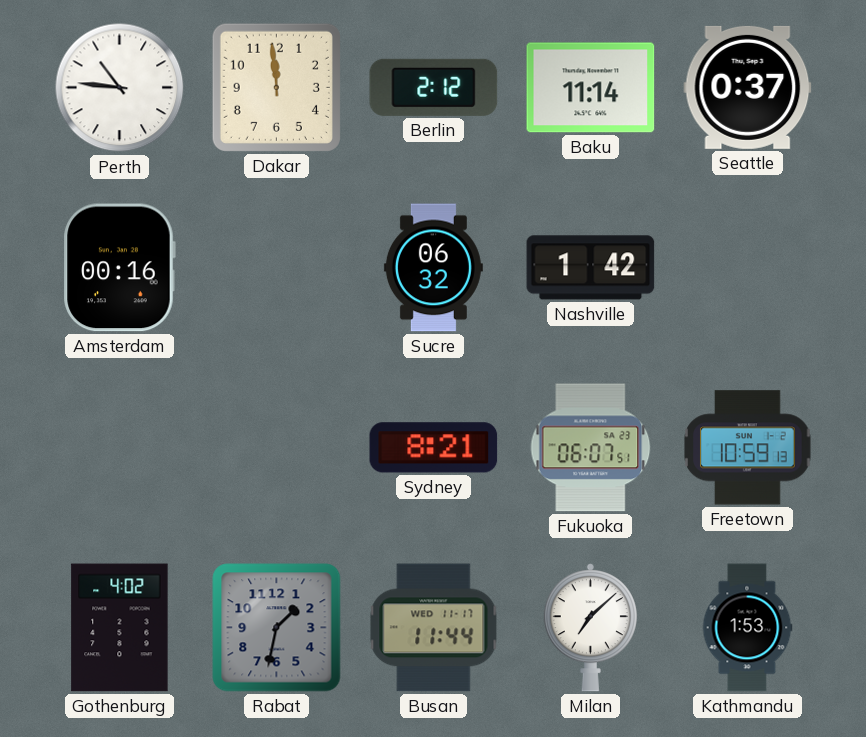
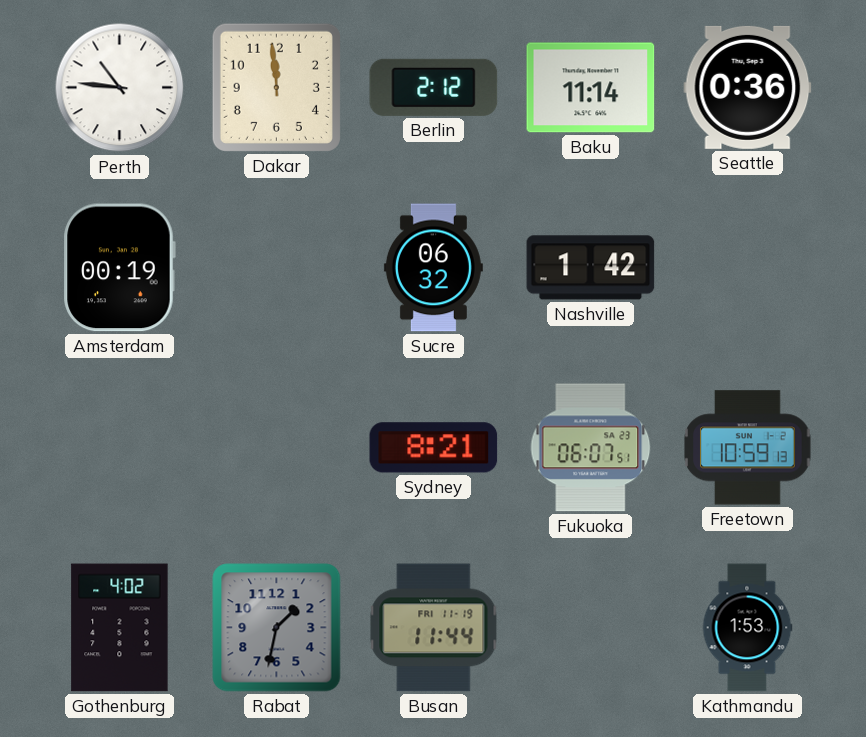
Seattle: 0:37 -> 0:36
Amsterdam: 00:16 -> 00:19
Busan date: WED 11-17 -> FRI 11-19
Milan: 7:08 -> none
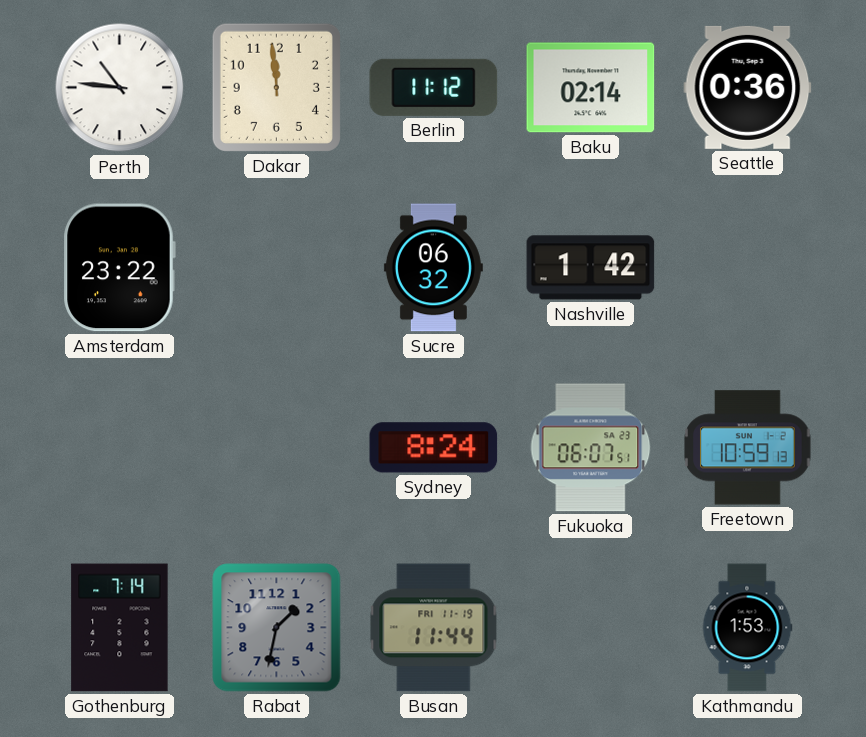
Berlin: 2:12 -> 11:12
Baku: 11:14 -> 02:14
Amsterdam: 00:19 -> 23:22
Sydney: 8:21 -> 8:24
Gothenburg: 4:02 -> 7:14
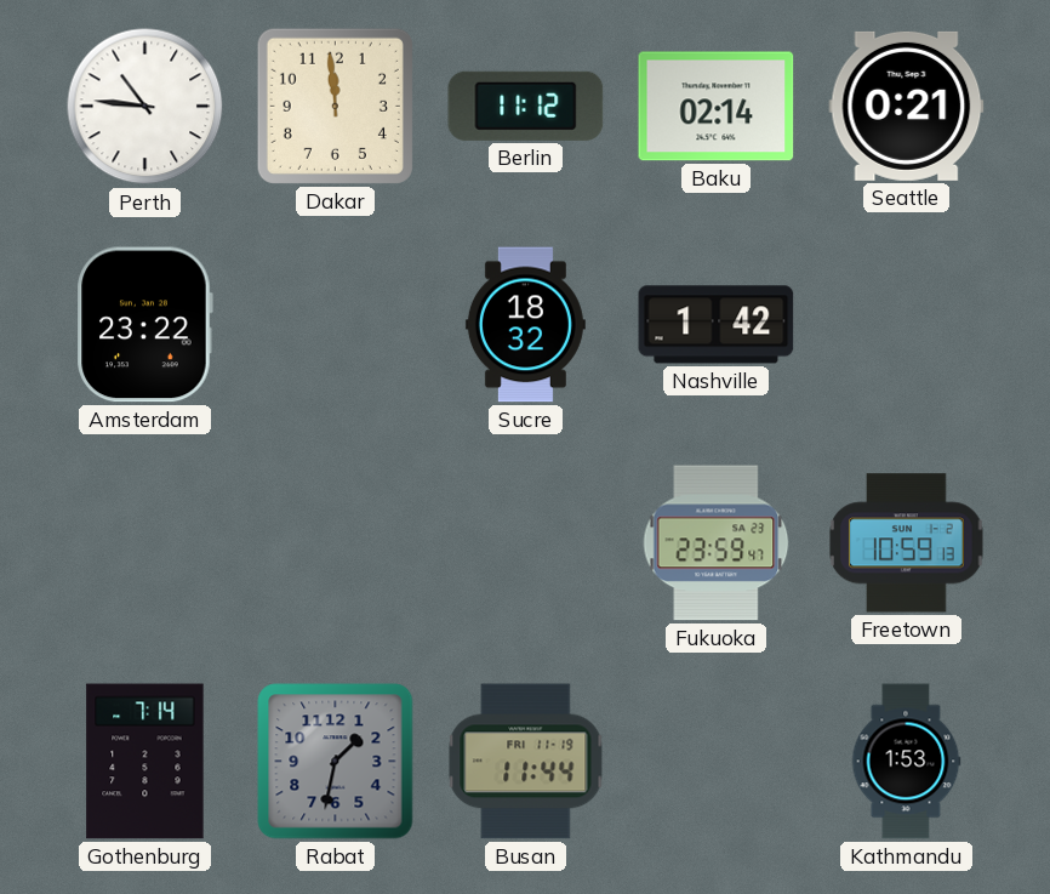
Seattle: 0:36 -> 0:21
Sucre: 06:32 -> 18:32
Sydney: 8:24 -> none
Fukuoka: 06:07 -> 23:59
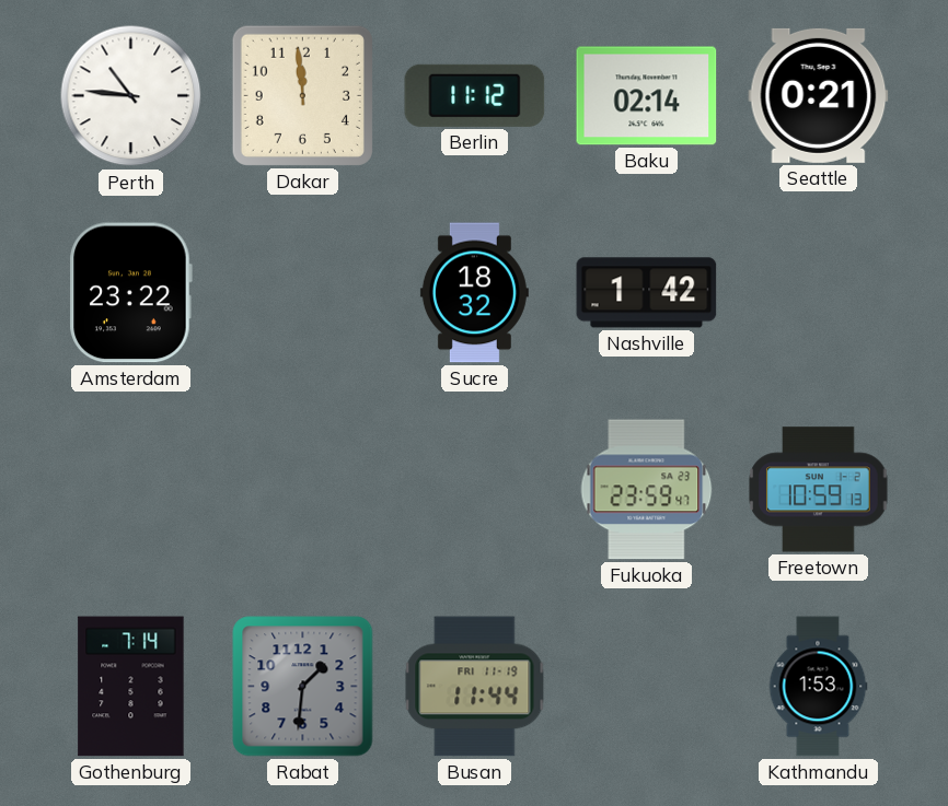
Rabat: 1:32 -> 1:31
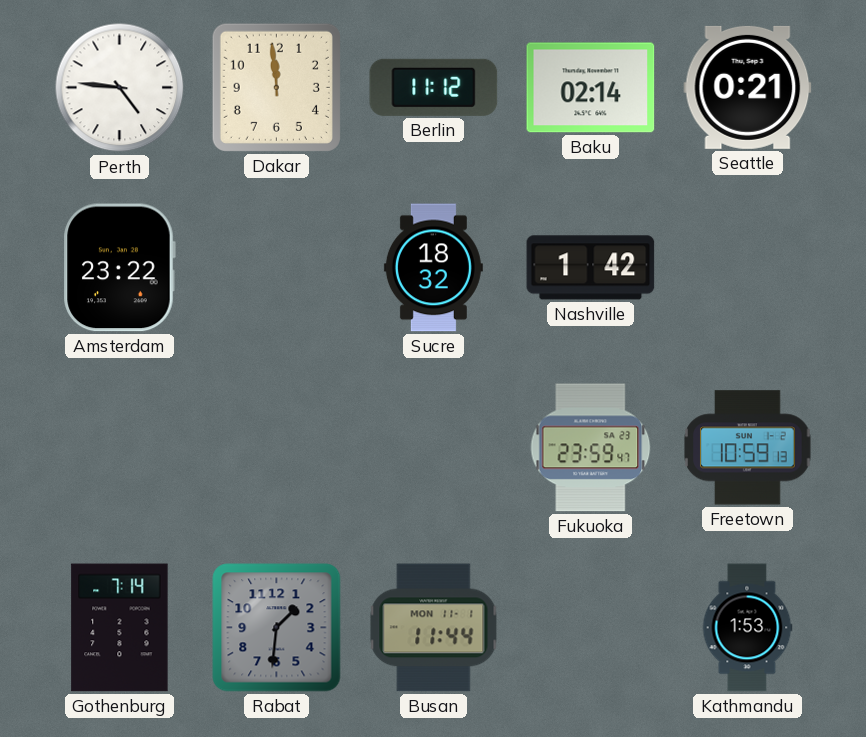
Perth: 10:46 -> 4:46
Busan date: FRI 11-19 -> MON 11-1
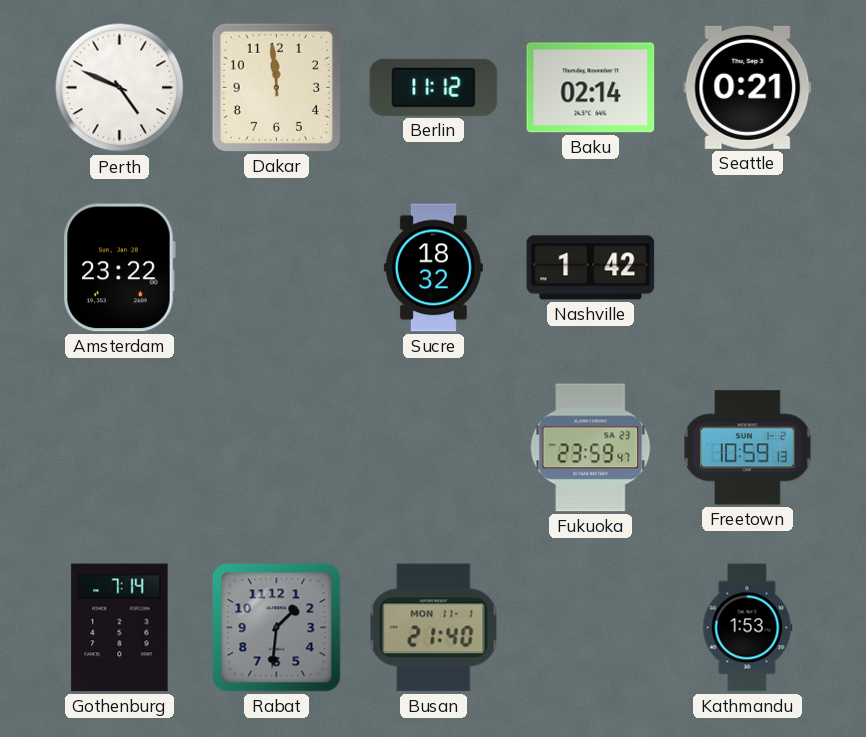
Perth: 4:46 -> 4:49
Busan: 11:44 -> 21:40
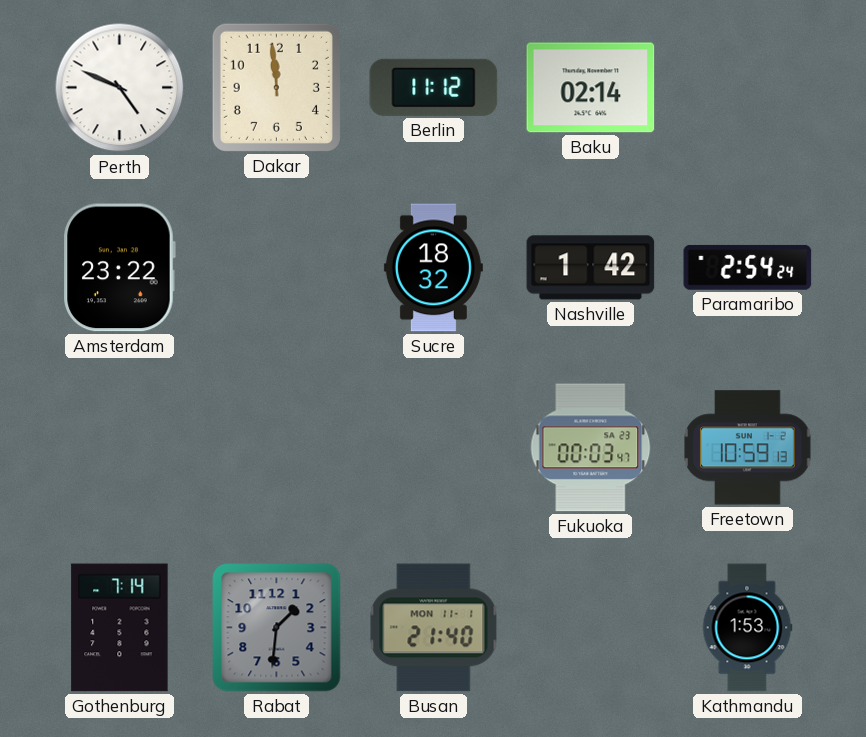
Seattle: 0:21 -> none
Paramaribo: none -> 2:54
Fukuoka: 23:59 -> 00:03
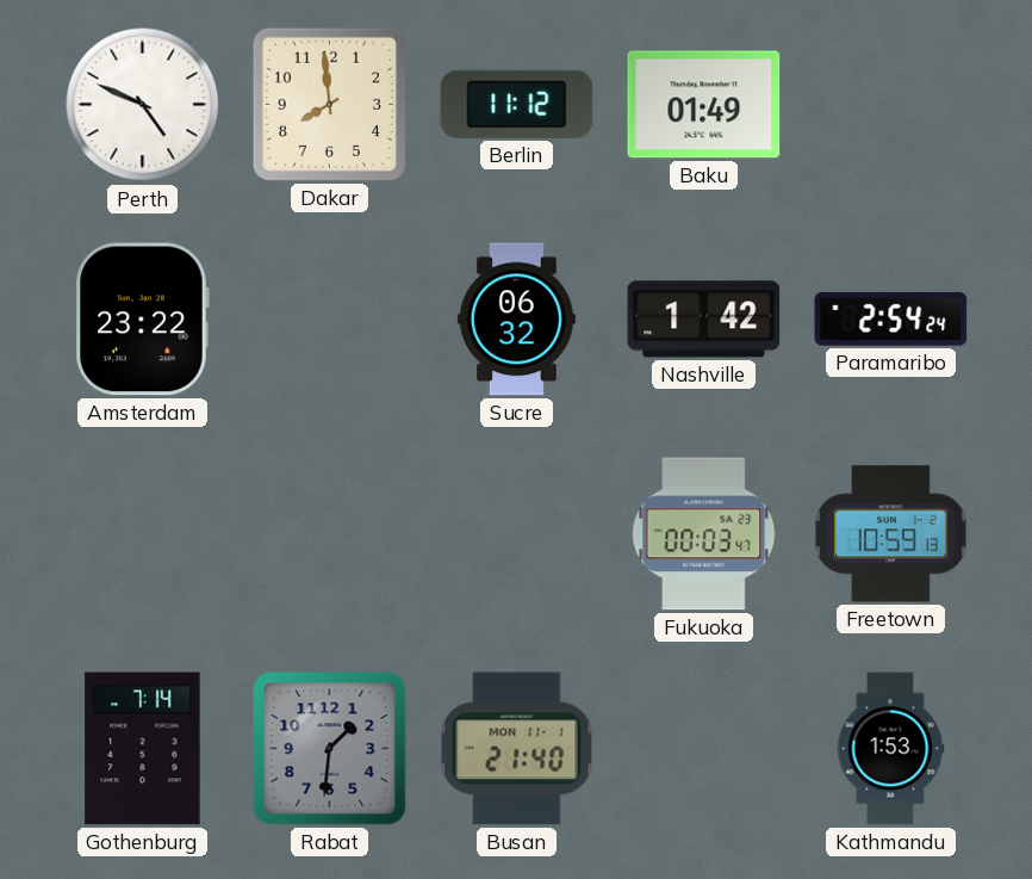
Dakar: 11:59 -> 7:59
Baku: 02:14 -> 01:49
Sucre: 18:32 -> 06:32
